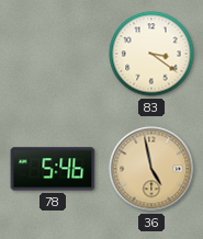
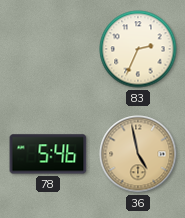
83: 3:21 -> 2:34
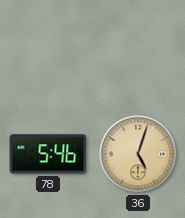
83: 2:34 -> none
36: 4:58 -> 5:03
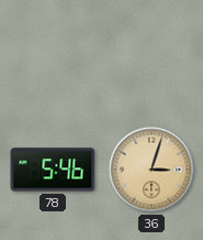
36: 5:03 -> 3:03
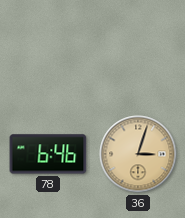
78: 5:46 -> 6:46
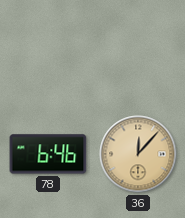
36: 3:03 -> 12:07
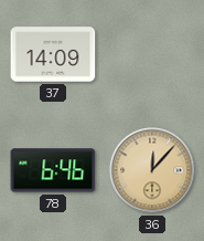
37: none -> 14:09
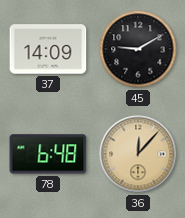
45: none -> 9:10
78: 6:46 -> 6:48
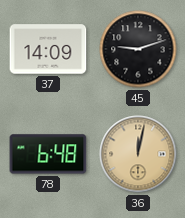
45: 9:10 -> 9:12
36: 12:07 -> 12:02
